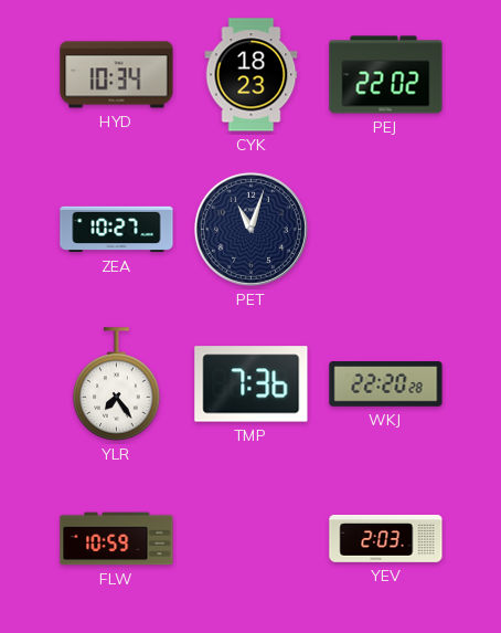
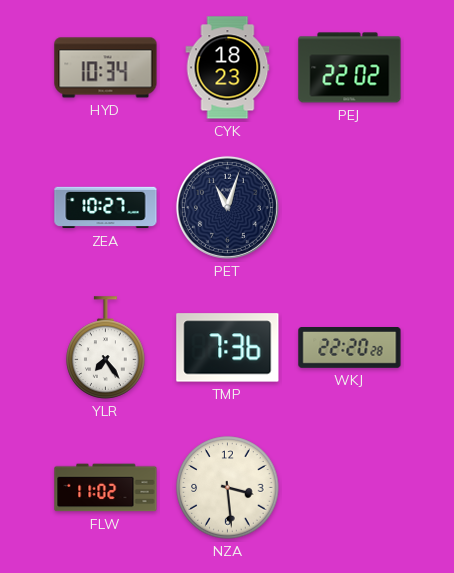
FLW: 10:59 -> 11:02
NZA: none -> 3:29
YEV: 2:03 -> none
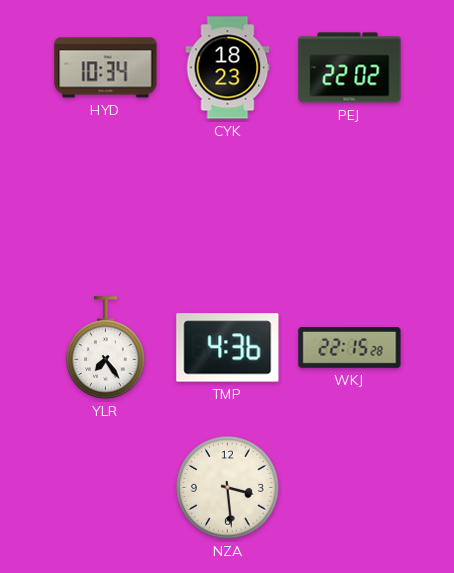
ZEA: 10:27 -> none
PET: 11:03 -> none
TMP: 7:36 -> 4:36
WKJ: 22:20 -> 22:15
FLW: 11:02 -> none
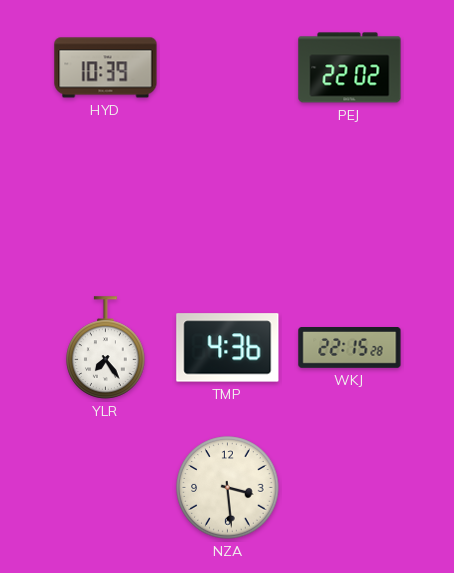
HYD: 10:34 -> 10:39
CYK: 18:23 -> none
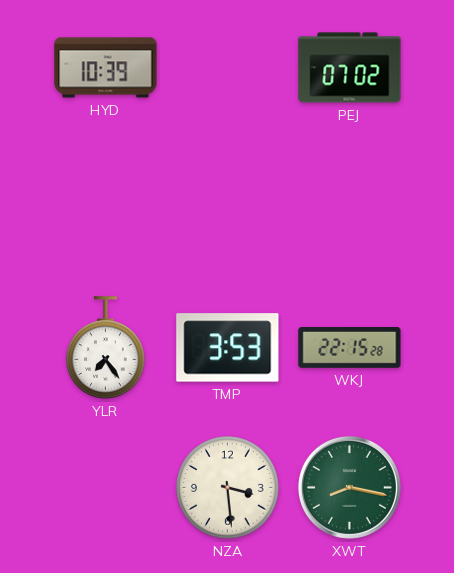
PEJ: 22:02 -> 07:02
TMP: 4:36 -> 3:53
XWT: none -> 8:17
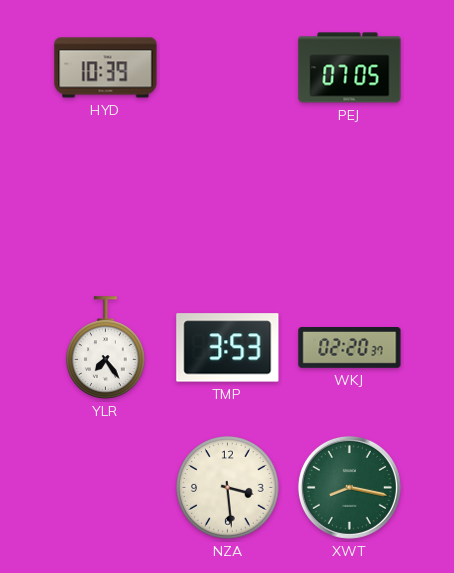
PEJ: 07:02 -> 07:05
WKJ: 22:15 -> 02:20
